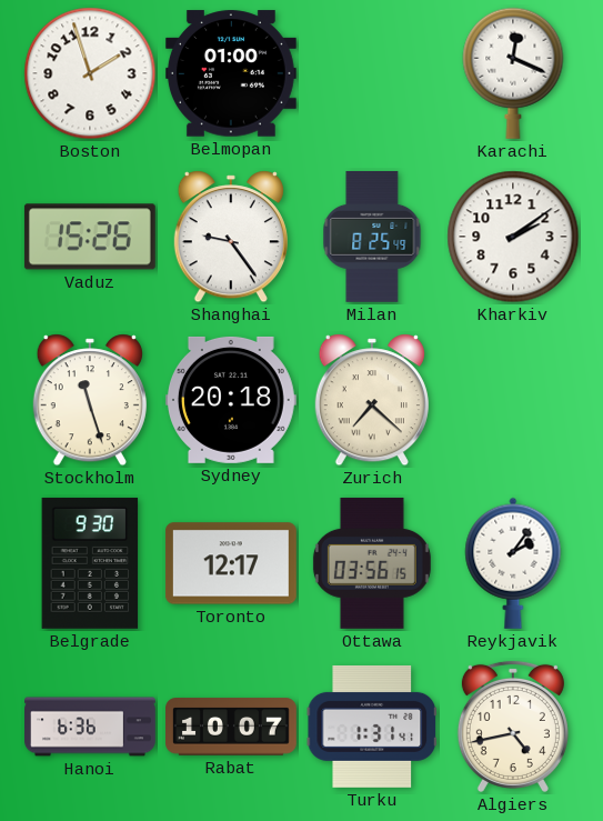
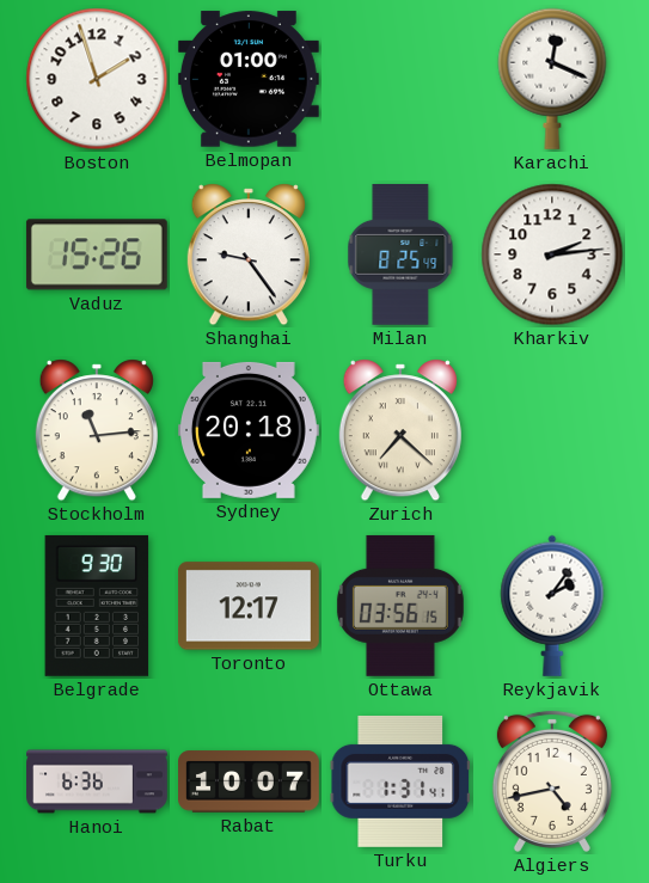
Kharkiv: 2:09 -> 2:14
Stockholm: 11:27 -> 11:14
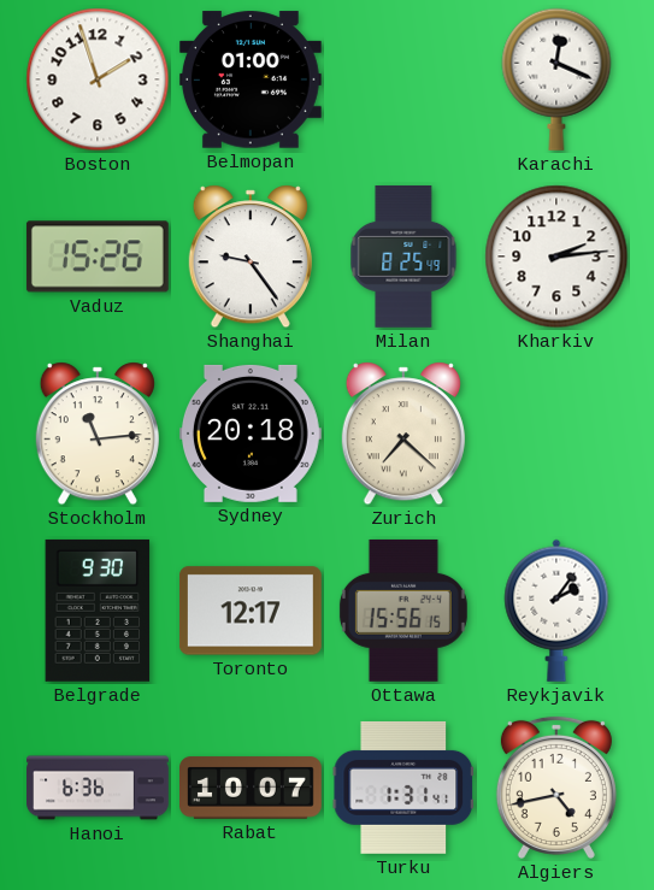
Ottawa: 03:56 -> 15:56
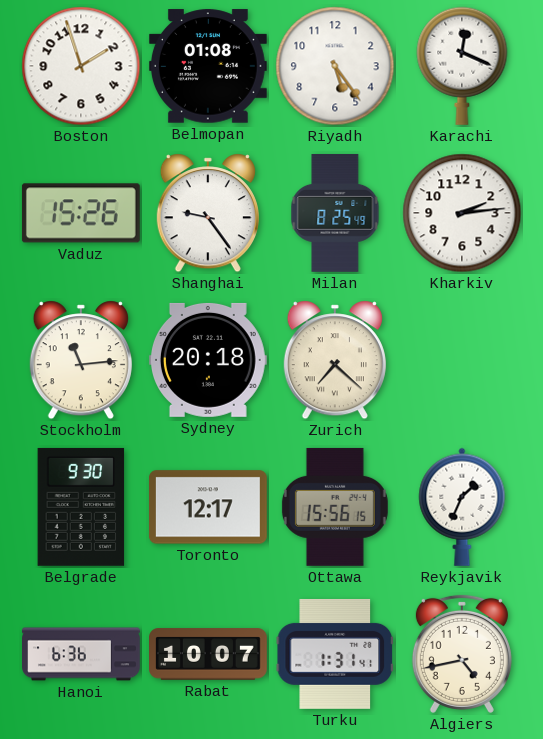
Belmopan: 01:00 -> 01:08
Riyadh: none -> 5:24
Reykjavik: 2:06 -> 1:34
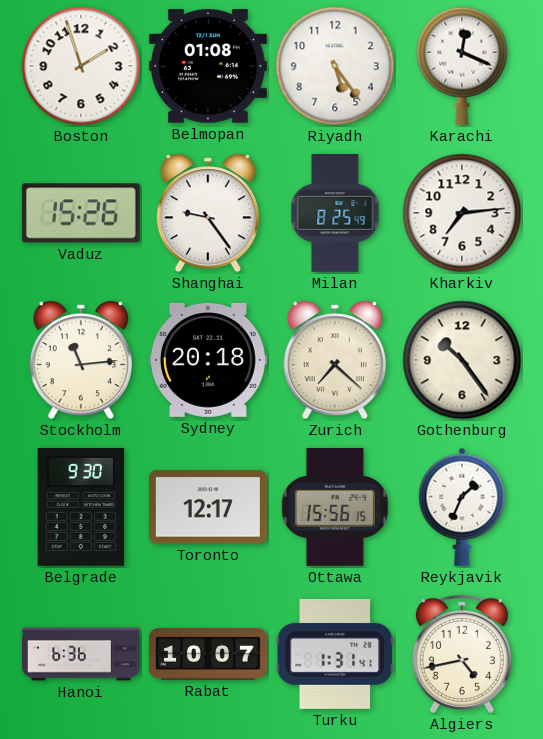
Kharkiv: 2:14 -> 7:14
Gothenburg: none -> 10:24
